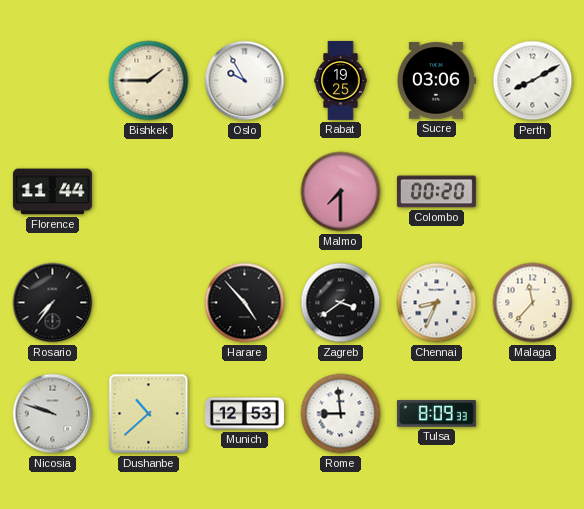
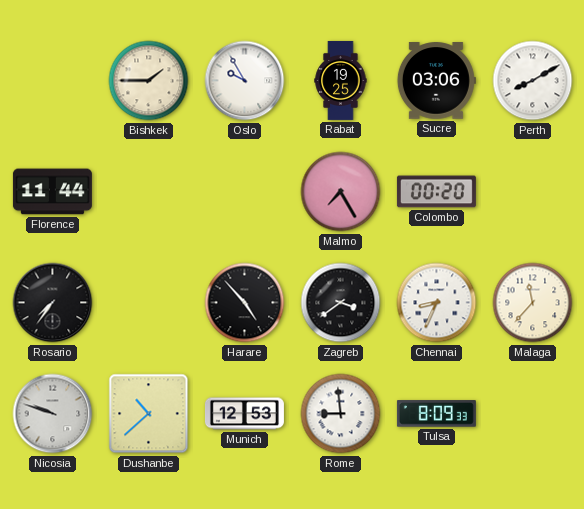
Malmo: 7:30 -> 7:25
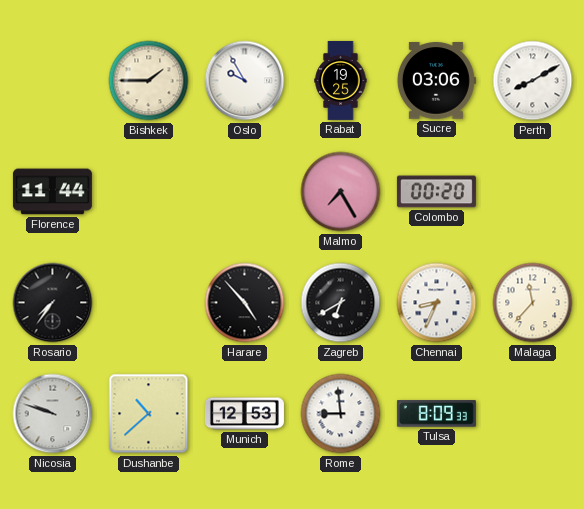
Zagreb: 3:39 -> 6:40
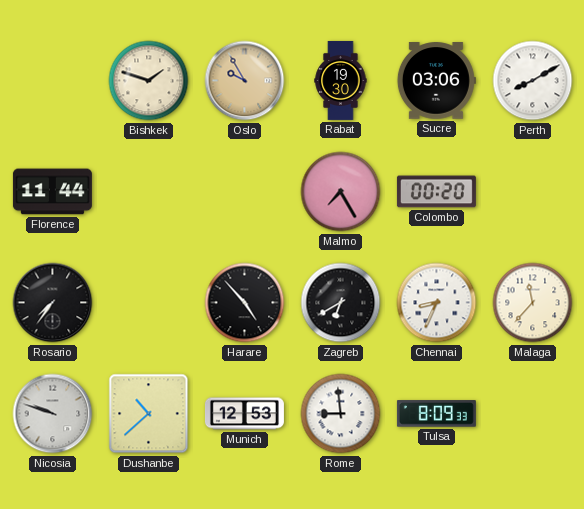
Bishkek: 1:45 -> 1:48
Oslo dial: white -> champagne
Rabat: 19:25 -> 19:30
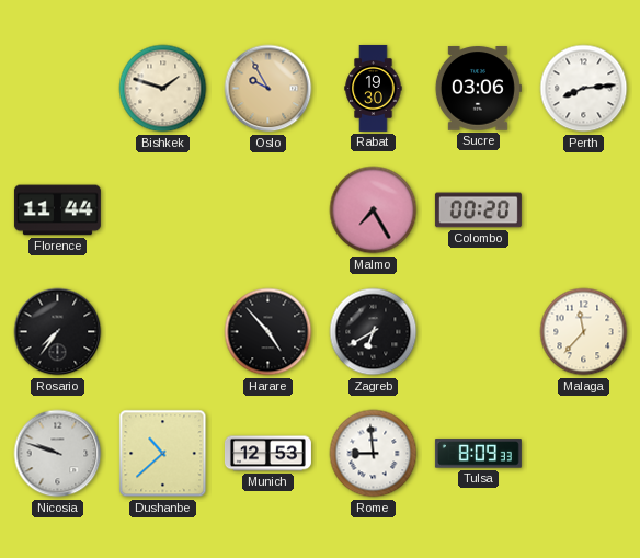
Perth: 8:10 -> 8:14
Chennai: 8:34 -> none
